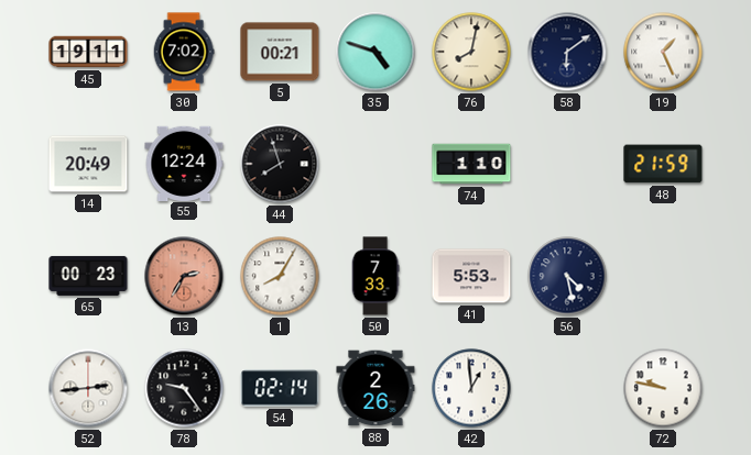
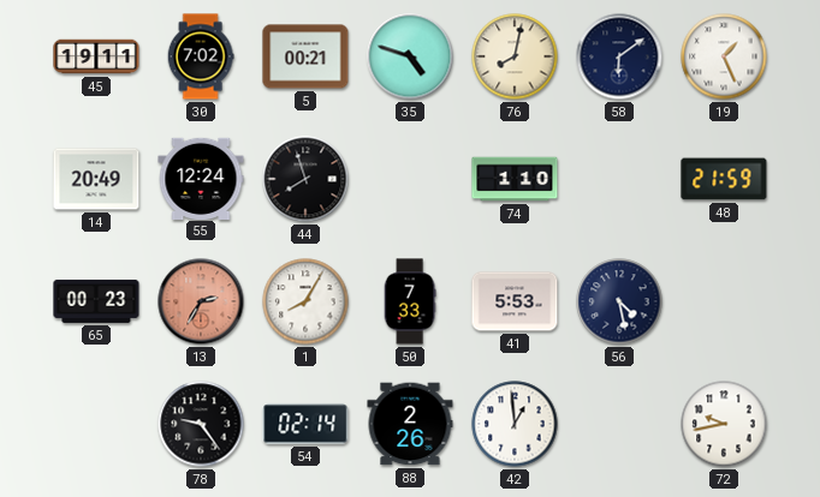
52: 2:44 -> none
72: 9:47 -> 9:43
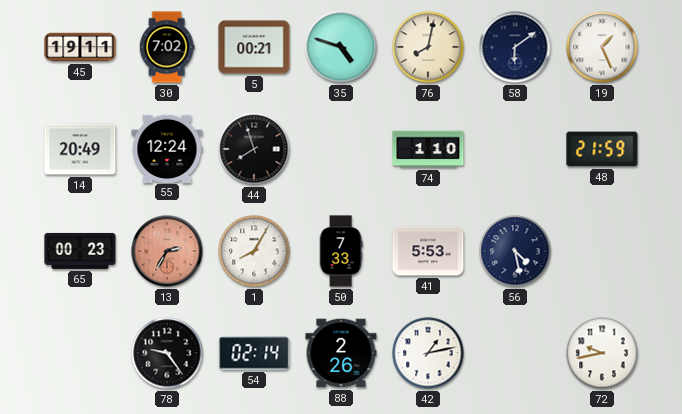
42: 12:59 -> 1:13
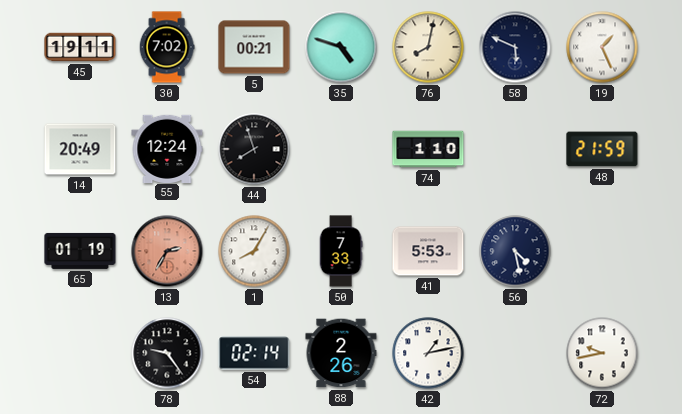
58: 6:09 -> 5:49
65: 00:23 -> 01:19
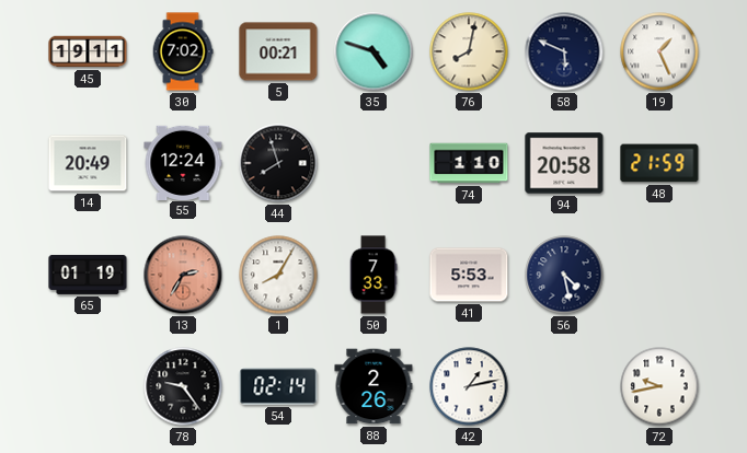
94: none -> 20:58
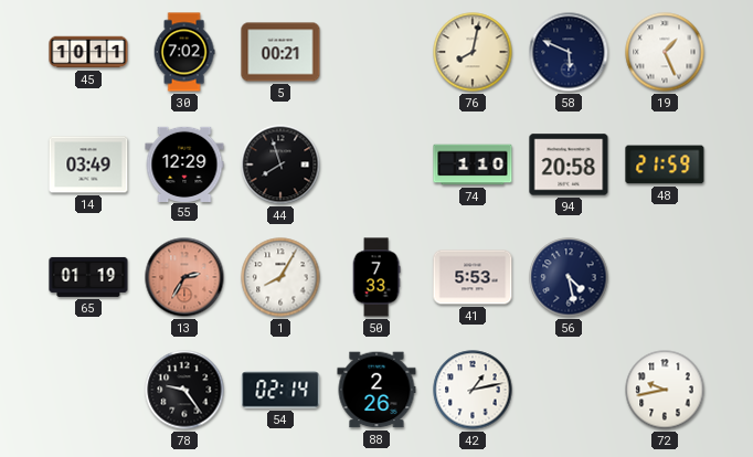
45: 19:11 -> 10:11
35: 4:48 -> none
14: 20:49 -> 03:49
55: 12:24 -> 12:29
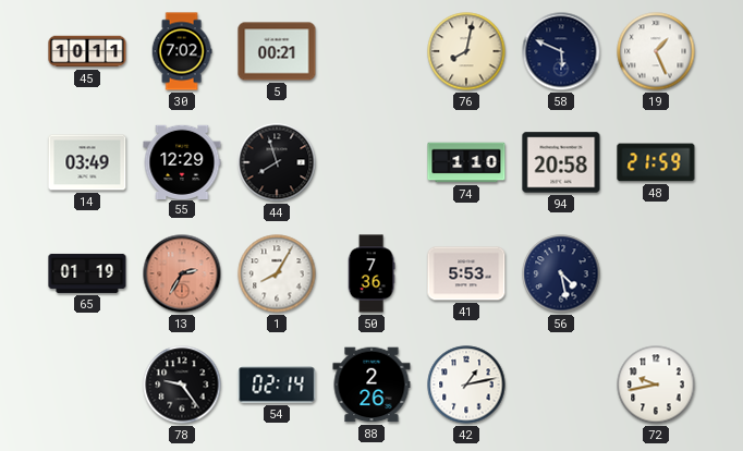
50: 7:33 -> 7:36
